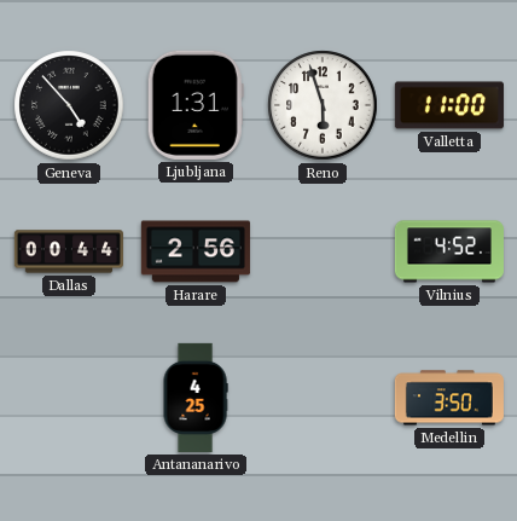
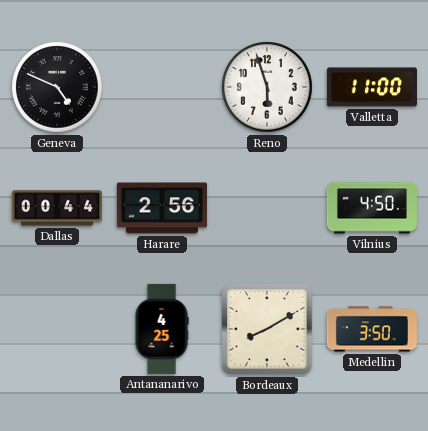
Geneva: 4:53 -> 4:49
Ljubljana: 1:31 -> none
Vilnius: 4:52 -> 4:50
Bordeaux: none -> 8:10
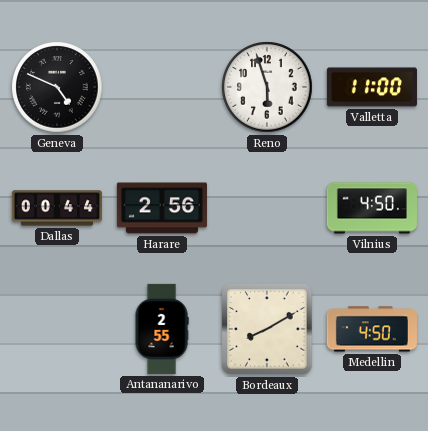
Antananarivo: 4:25 -> 2:55
Medellin: 3:50 -> 4:50
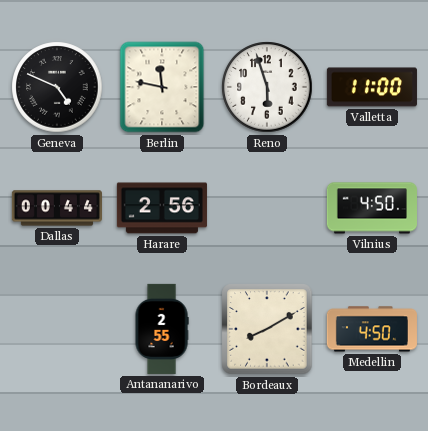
Berlin: none -> 11:47
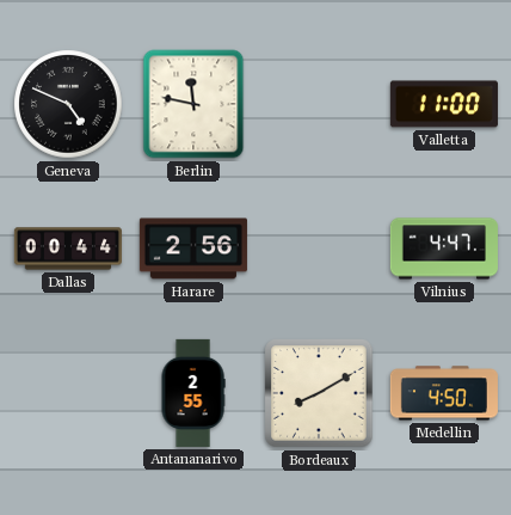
Reno: 5:57 -> none
Vilnius: 4:50 -> 4:47
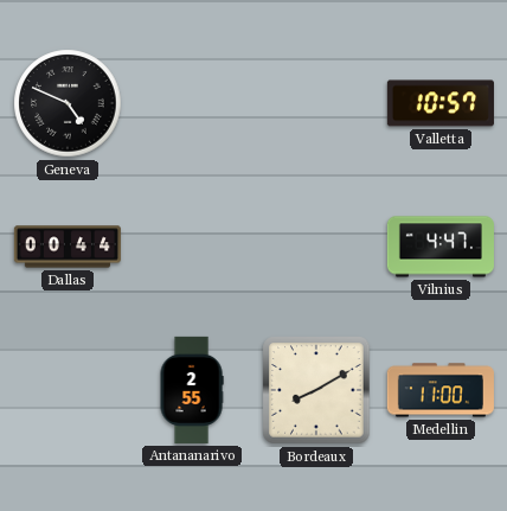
Berlin: 11:47 -> none
Valletta: 11:00 -> 10:57
Harare: 2:56 -> none
Medellin: 4:50 -> 11:00
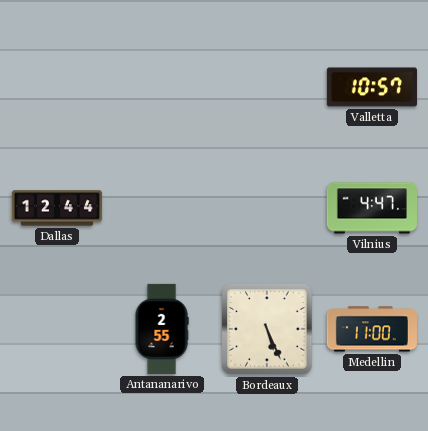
Geneva: 4:49 -> none
Dallas: 00:44 -> 12:44
Bordeaux: 8:10 -> 5:26
